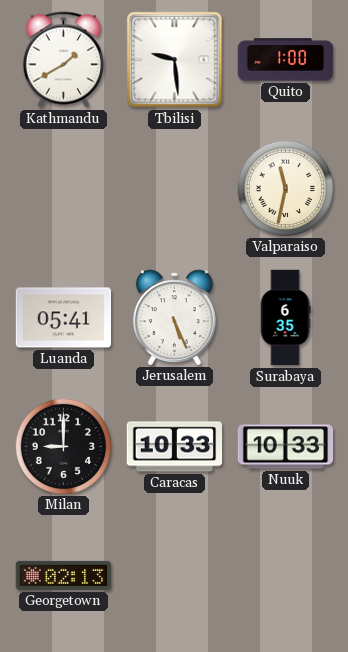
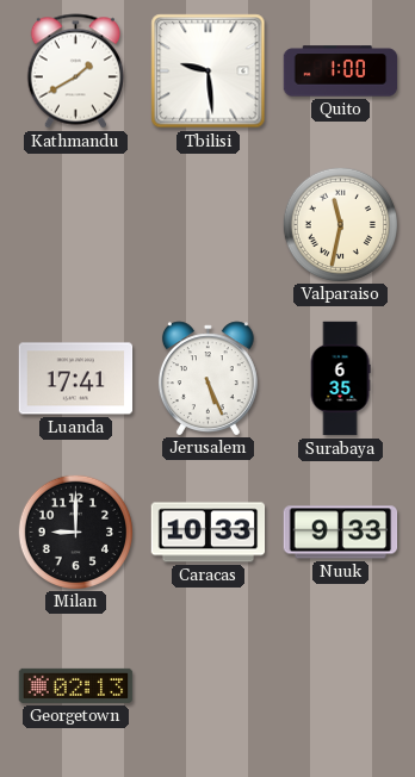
Luanda: 05:41 -> 17:41
Nuuk: 10:33 -> 9:33
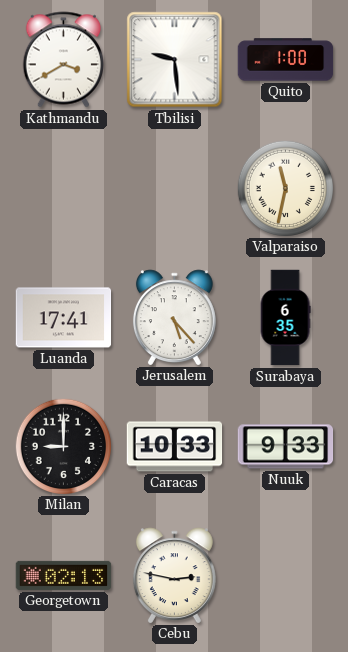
Kathmandu: 1:40 -> 3:40
Jerusalem: 5:26 -> 5:23
Cebu: none -> 2:47
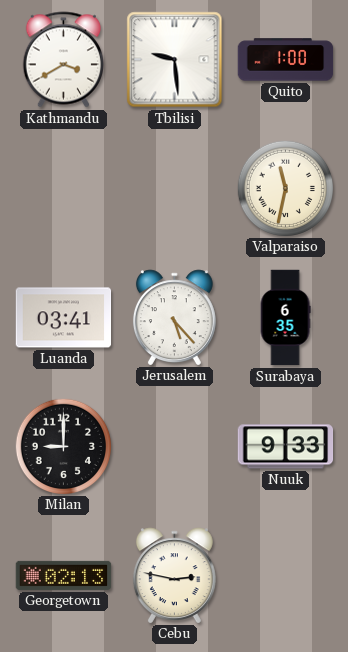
Luanda: 17:41 -> 03:41
Caracas: 10:33 -> none
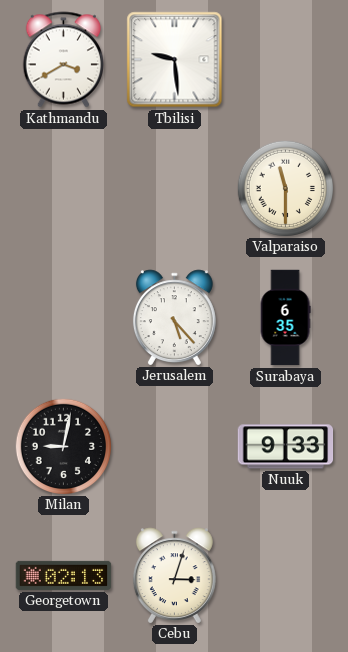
Quito: 1:00 -> none
Valparaiso: 11:32 -> 11:30
Luanda: 03:41 -> none
Milan: 9:00 -> 9:02
Cebu: 2:47 -> 3:03
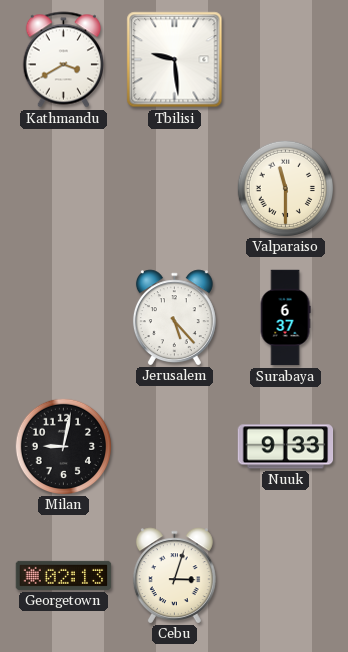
Surabaya: 6:35 -> 6:37
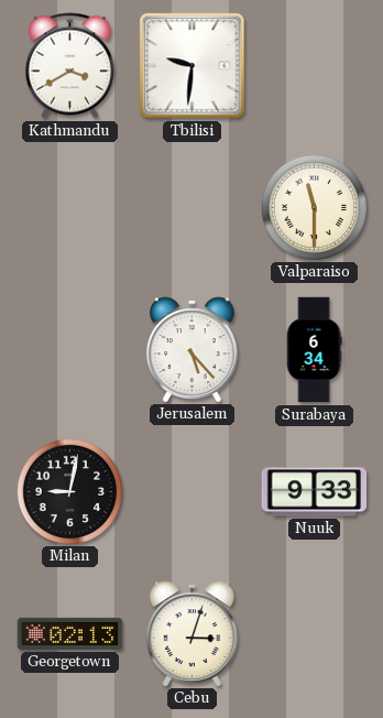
Tbilisi: 9:29 -> 9:31
Surabaya: 6:37 -> 6:34
